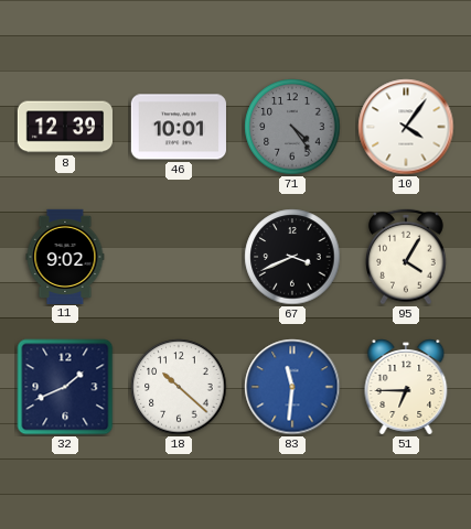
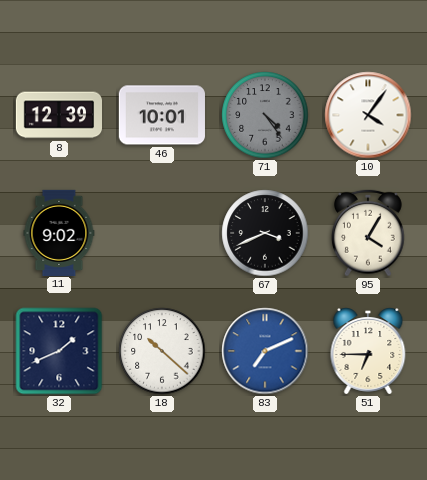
83: 11:31 -> 7:11
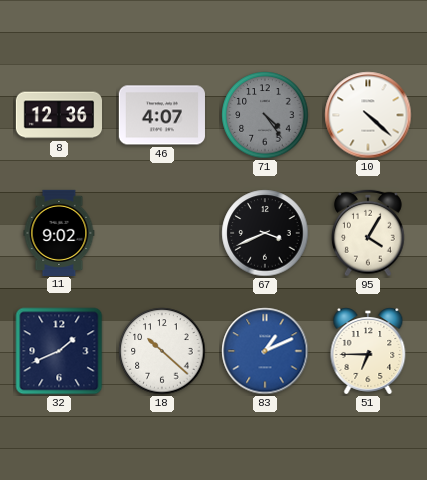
8: 12:39 -> 12:36
46: 10:01 -> 4:07
10: 4:06 -> 4:22
83: 7:11 -> 1:11
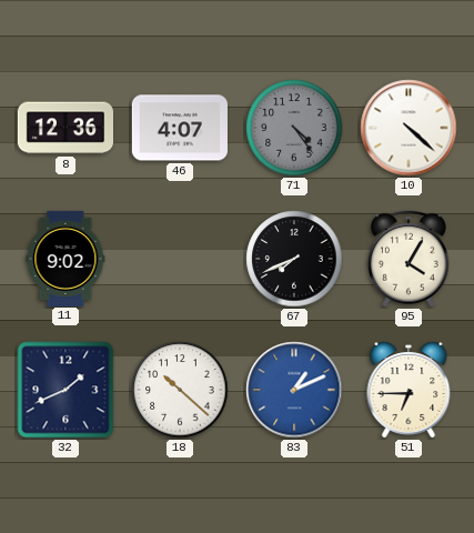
67: 3:41 -> 7:41
